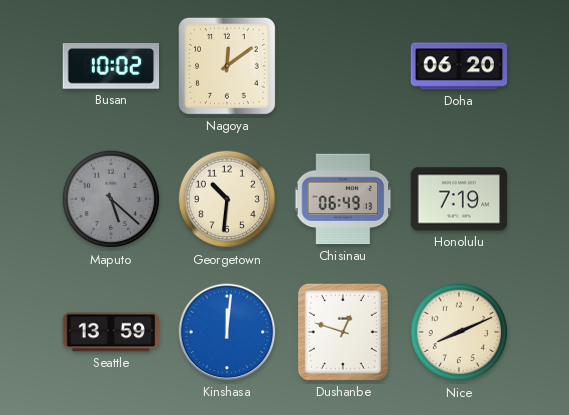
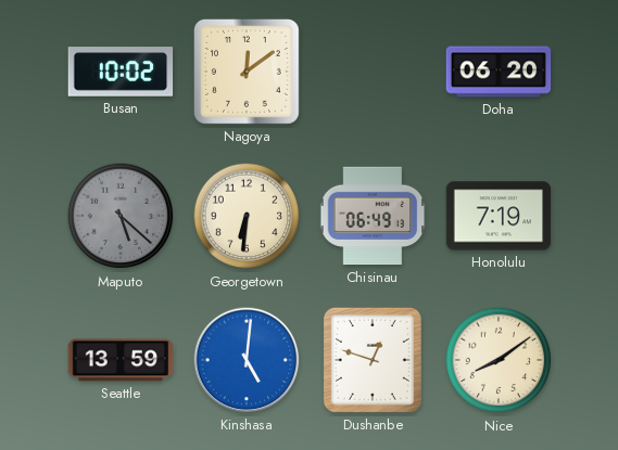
Georgetown: 10:31 -> 6:31
Kinshasa: 12:01 -> 5:01
Nice: 8:11 -> 8:09
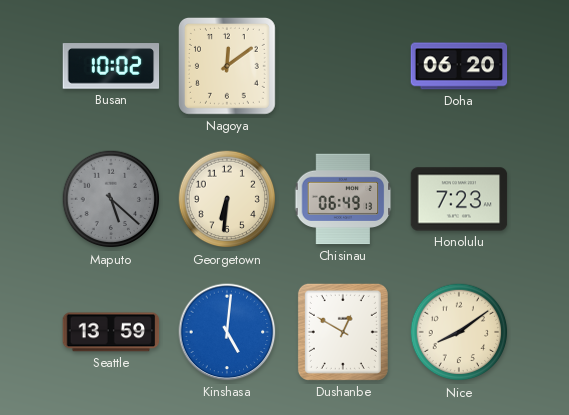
Honolulu: 7:19 -> 7:23
Dushanbe: 12:48 -> 12:50
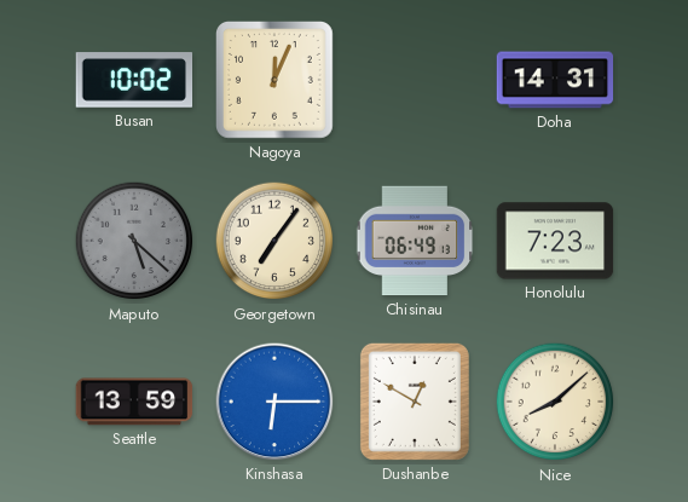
Nagoya: 12:09 -> 12:04
Doha: 06:20 -> 14:31
Georgetown: 6:31 -> 7:06
Kinshasa: 5:01 -> 6:15
Nice: 8:09 -> 8:08
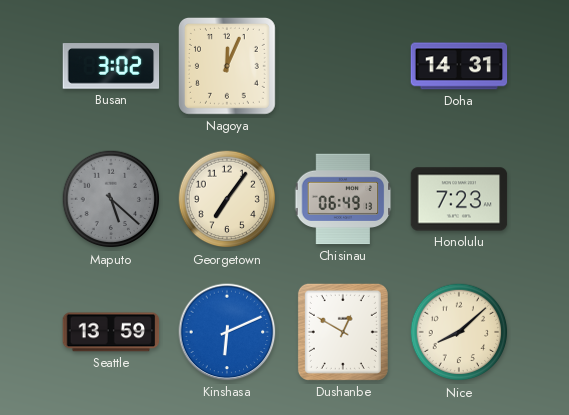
Busan: 10:02 -> 3:02
Kinshasa: 6:15 -> 6:11
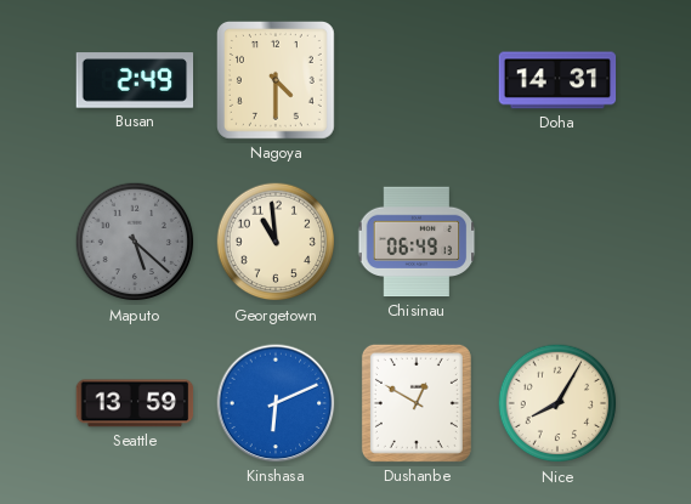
Busan: 3:02 -> 2:49
Nagoya: 12:04 -> 4:30
Georgetown: 7:06 -> 10:59
Honolulu: 7:23 -> none
Nice: 8:08 -> 8:05
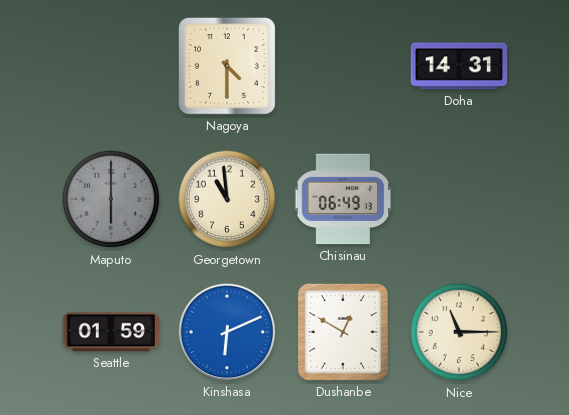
Busan: 2:49 -> none
Maputo: 5:22 -> 6:00
Seattle: 13:59 -> 01:59
Nice: 8:05 -> 11:15
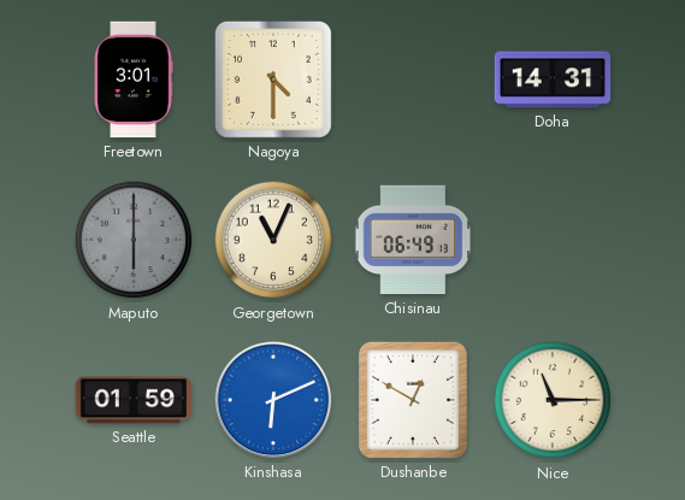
Freetown: none -> 3:01
Georgetown: 10:59 -> 11:04
